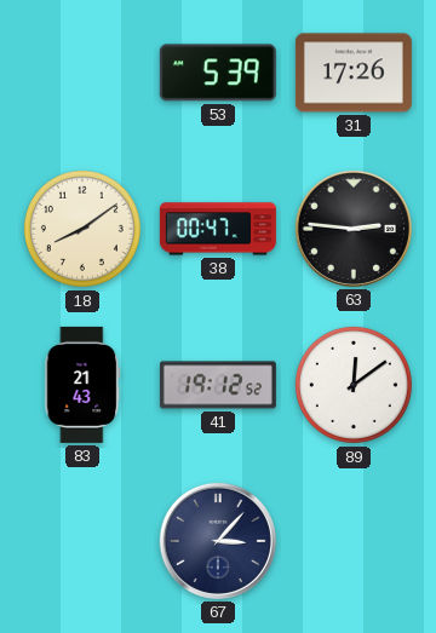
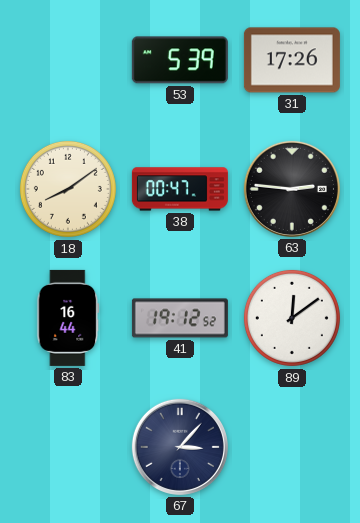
83: 21:43 -> 16:44
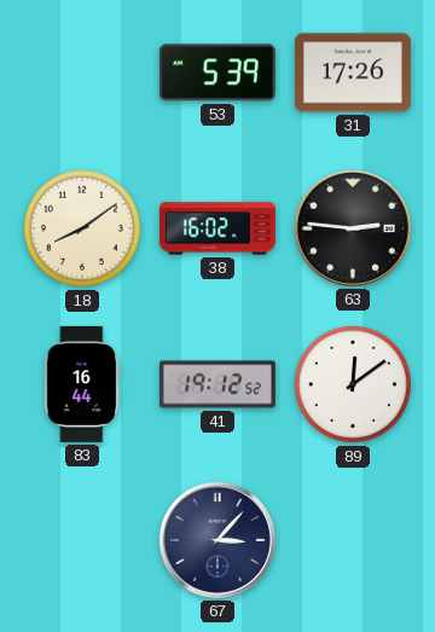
38: 00:47 -> 16:02
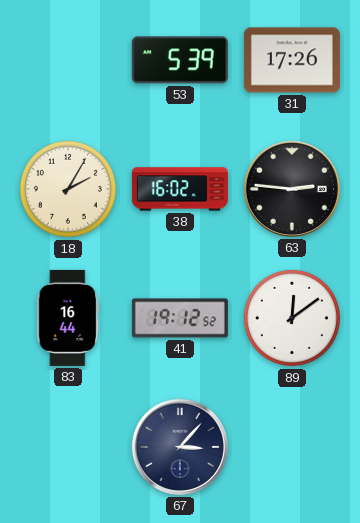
18: 8:09 -> 2:05
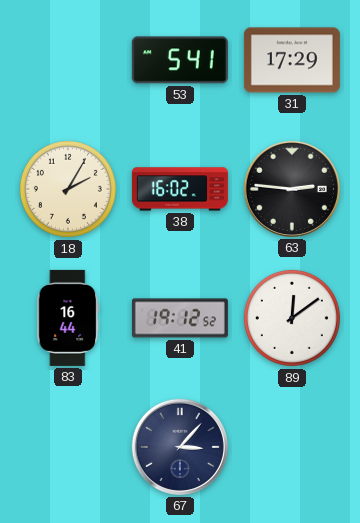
53: 5:39 -> 5:41
31: 17:26 -> 17:29
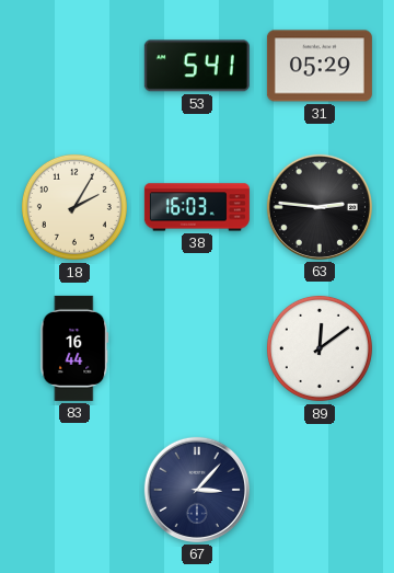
31: 17:29 -> 05:29
38: 16:02 -> 16:03
41: 19:12 -> none
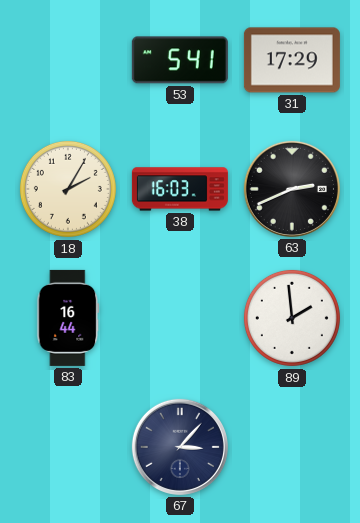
31: 05:29 -> 17:29
63: 2:46 -> 2:41
89: 12:09 -> 1:59
